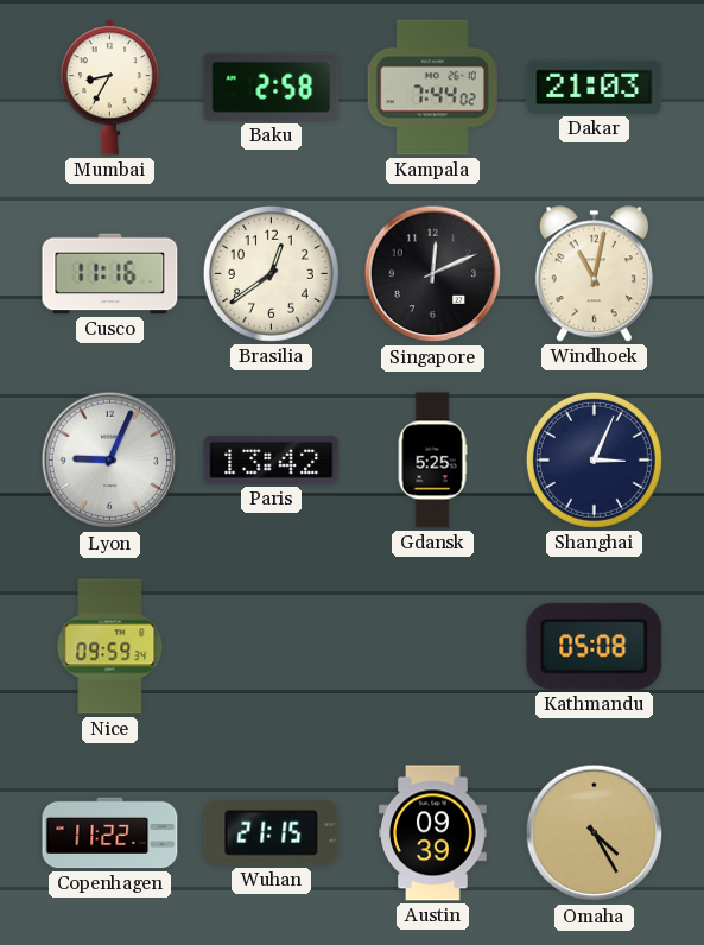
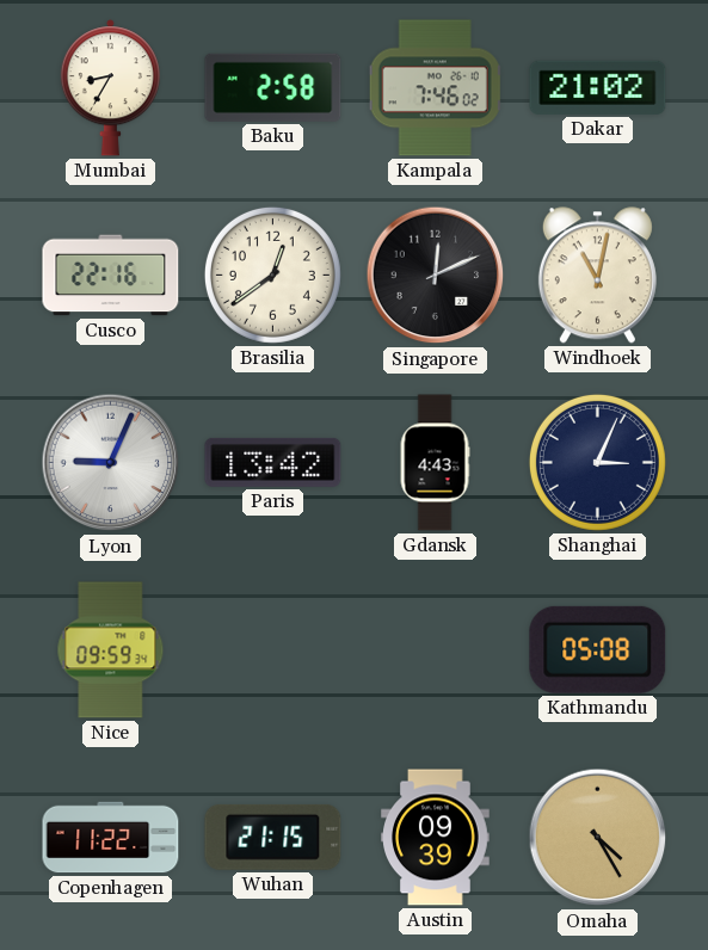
Kampala: 7:44 -> 7:46
Dakar: 21:03 -> 21:02
Cusco: 11:16 -> 22:16
Gdansk: 5:25 -> 4:43
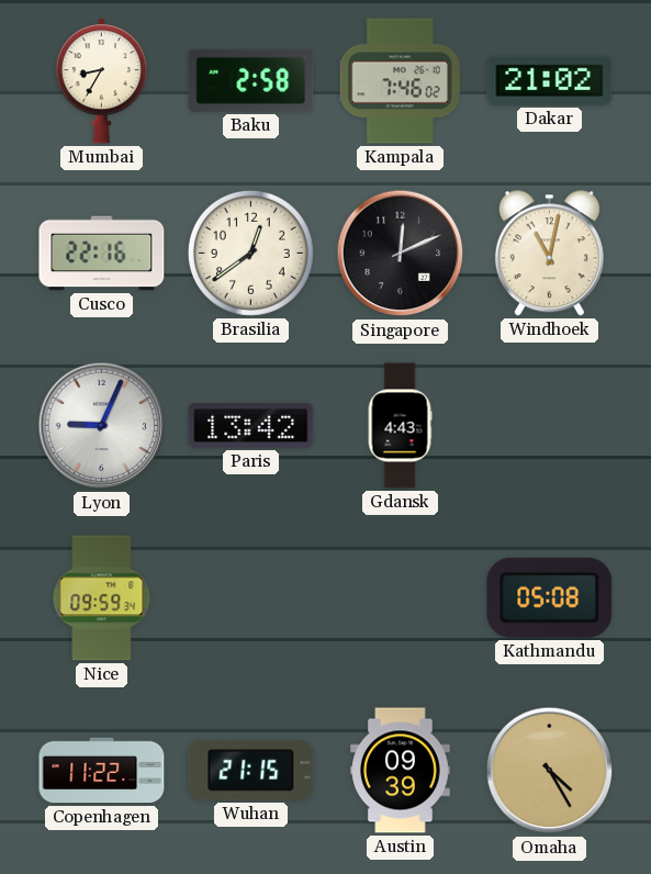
Shanghai: 3:04 -> none
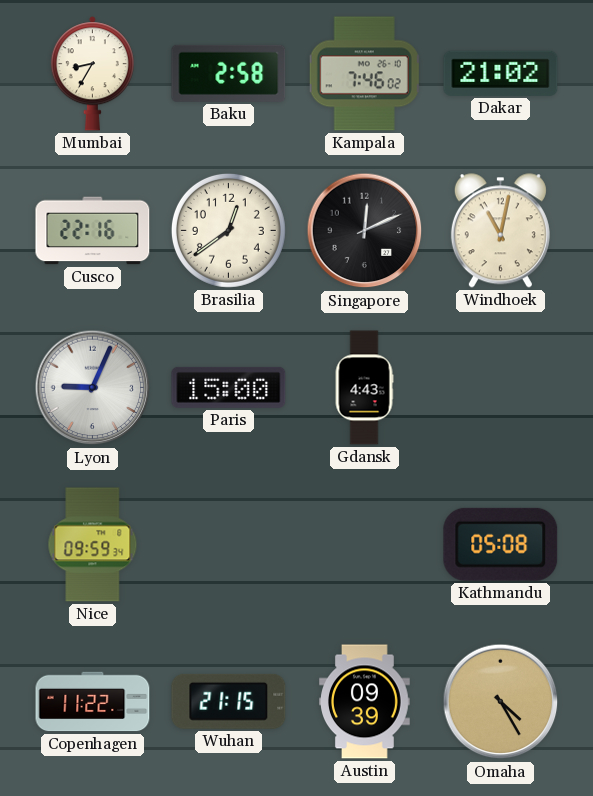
Paris: 13:42 -> 15:00
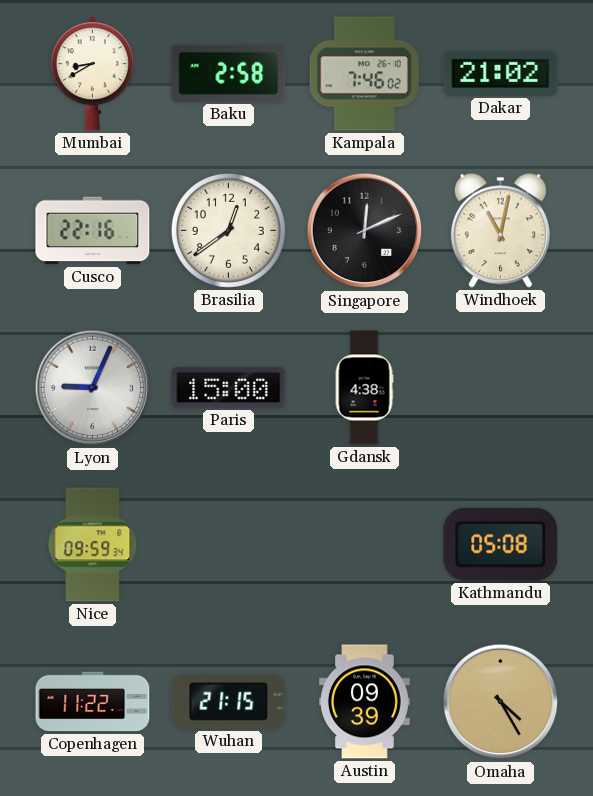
Mumbai: 8:35 -> 8:40
Gdansk: 4:43 -> 4:38
